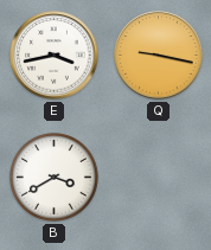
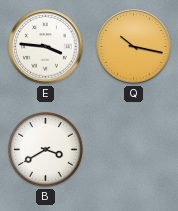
E: 3:43 -> 3:46
Q: 9:17 -> 10:17
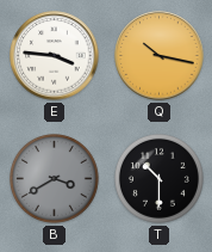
B dial: white -> grey
T: none -> 10:30
